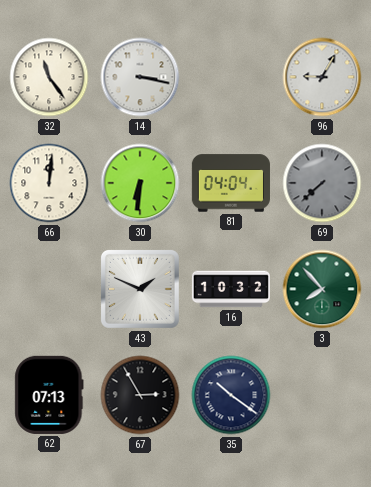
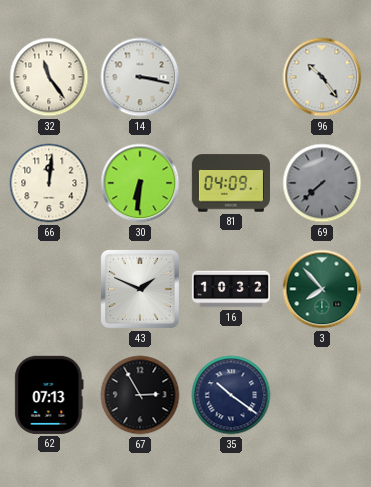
96: 9:05 -> 10:24
81: 04:04 -> 04:09
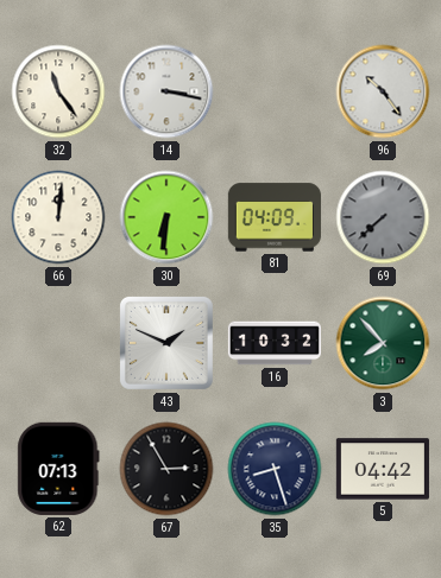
35: 10:21 -> 8:27
5: none -> 04:42
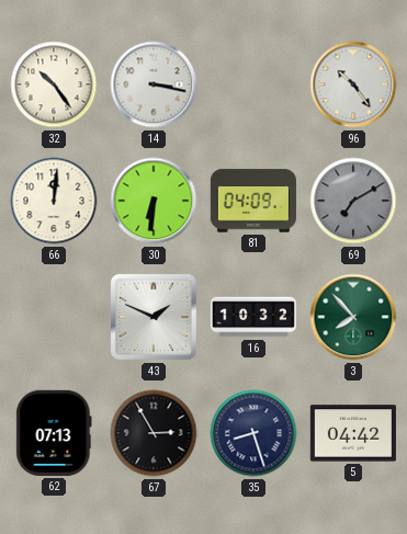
32: 11:24 -> 10:24
69: 7:38 -> 7:10
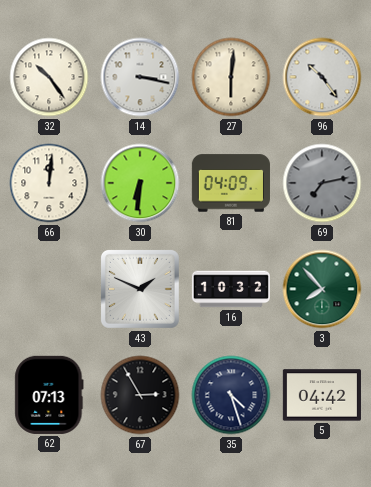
27: none -> 6:01
69: 7:10 -> 7:13
35: 8:27 -> 4:27
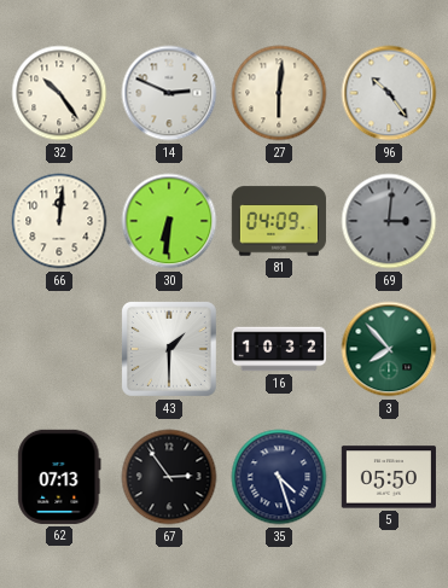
14: 3:17 -> 2:49
69: 7:13 -> 3:01
43: 1:49 -> 1:30
67: 2:55 -> 2:54
5: 04:42 -> 05:50
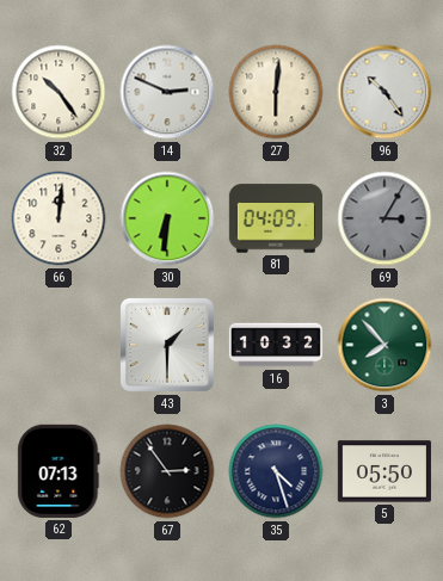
69: 3:01 -> 3:05
